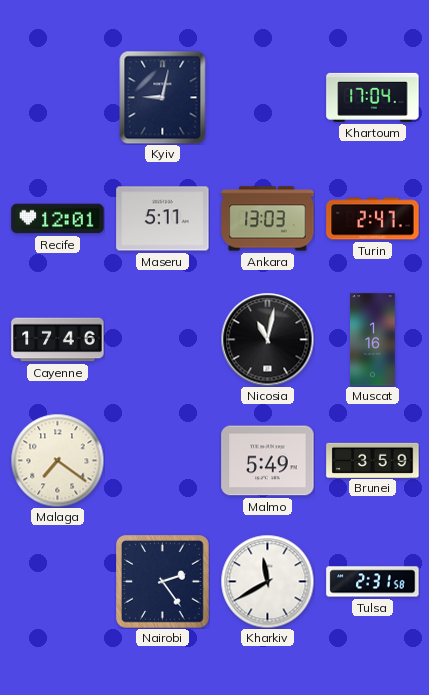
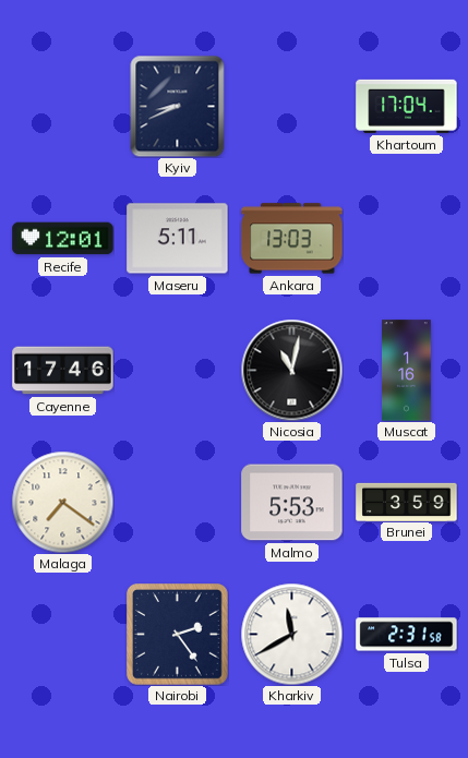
Kyiv: 9:02 -> 8:41
Turin: 2:47 -> none
Malmo: 5:49 -> 5:53
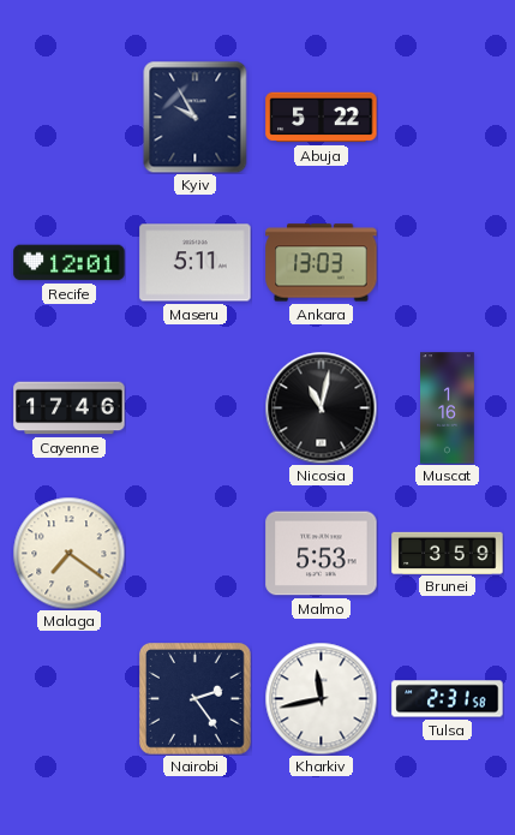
Kyiv: 8:41 -> 9:55
Abuja: none -> 5:22
Khartoum: 17:04 -> none
Kharkiv: 11:40 -> 11:43
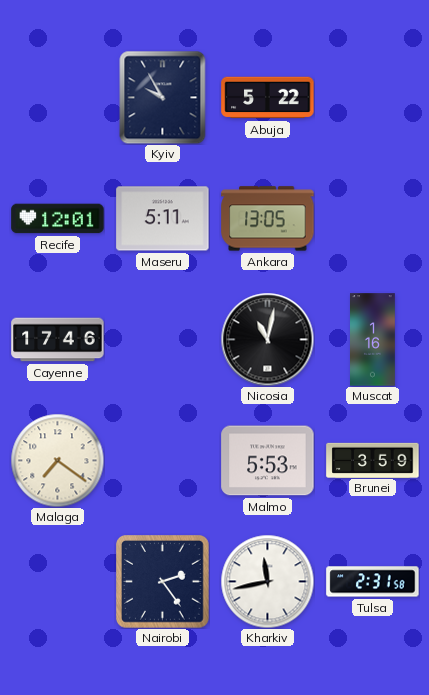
Ankara: 13:03 -> 13:05
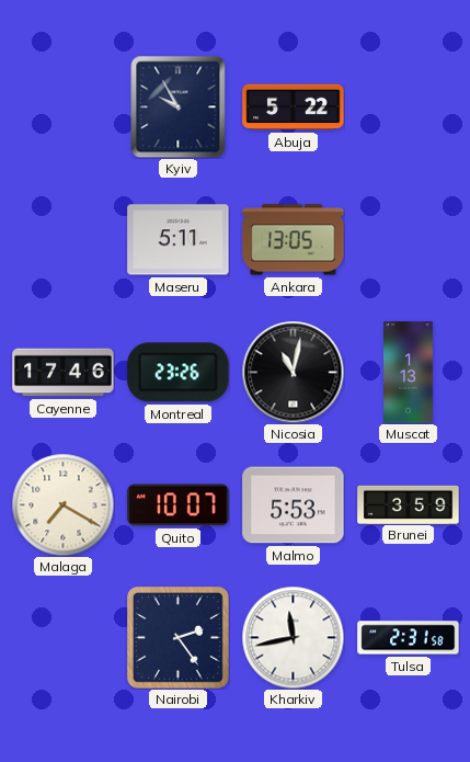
Recife: 12:01 -> none
Montreal: none -> 23:26
Muscat: 1:16 -> 1:13
Malaga: 7:21 -> 7:20
Quito: none -> 10:07
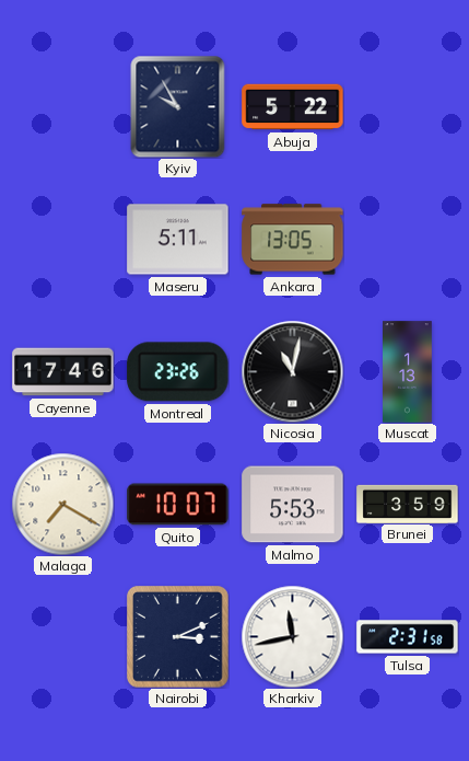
Nairobi: 2:24 -> 3:11
